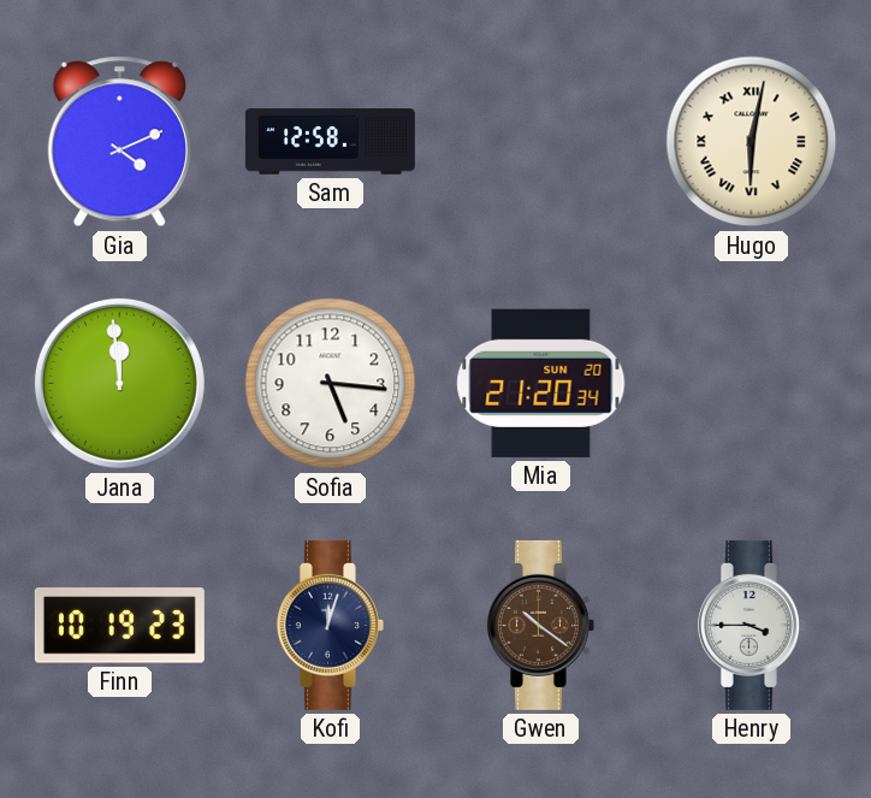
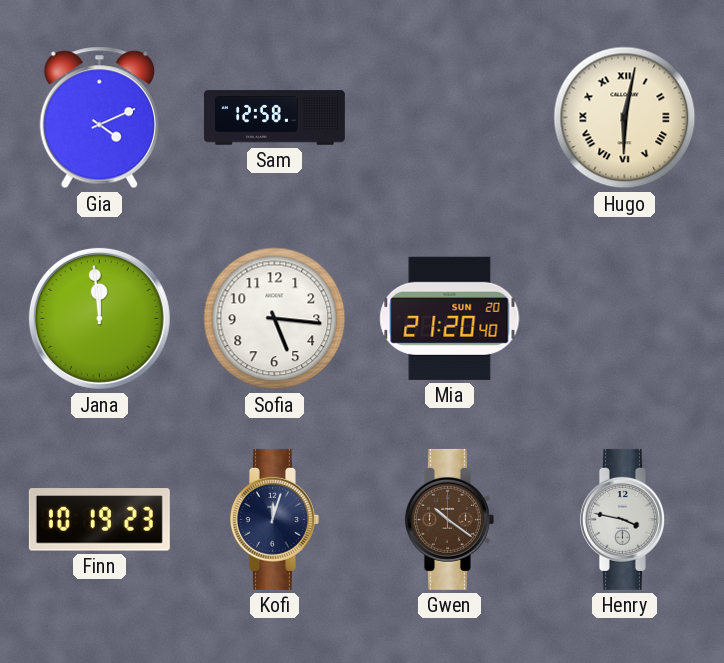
Mia: 21:20:34 -> 21:20:40
Henry: 3:45 -> 3:47
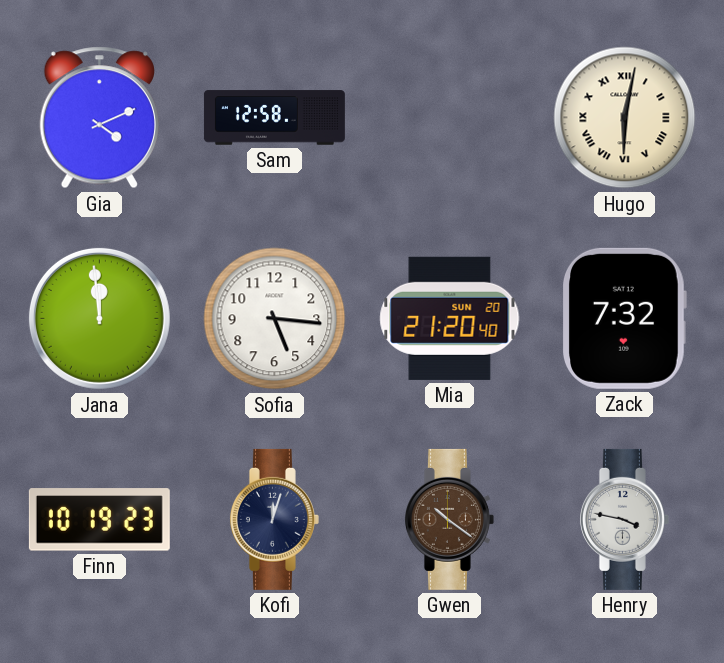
Zack: none -> 7:32
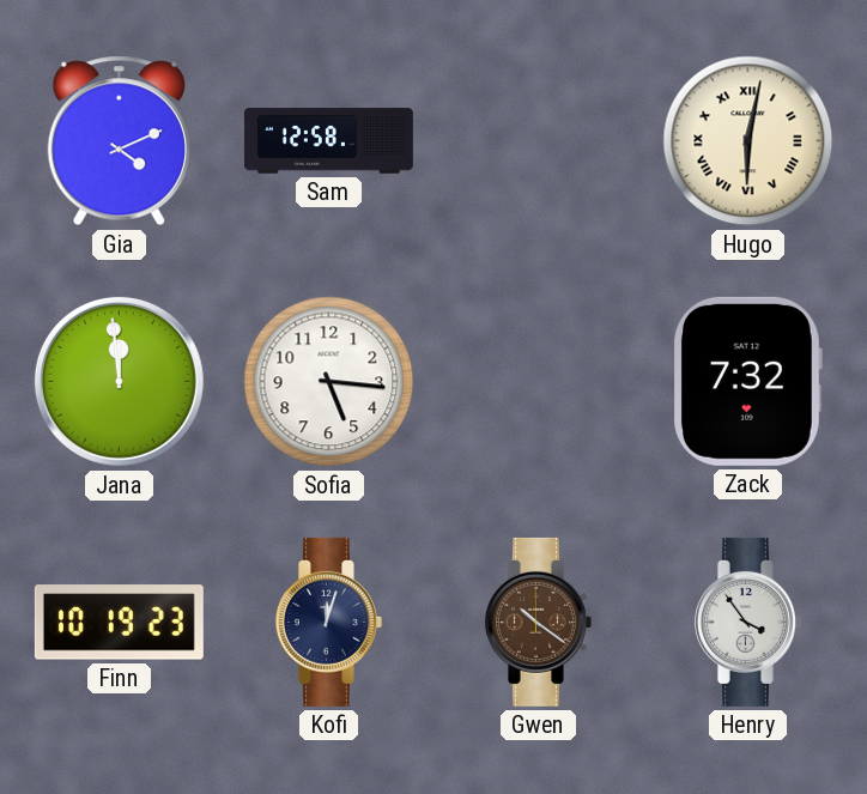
Mia: 21:20 -> none
Henry: 3:47 -> 3:54
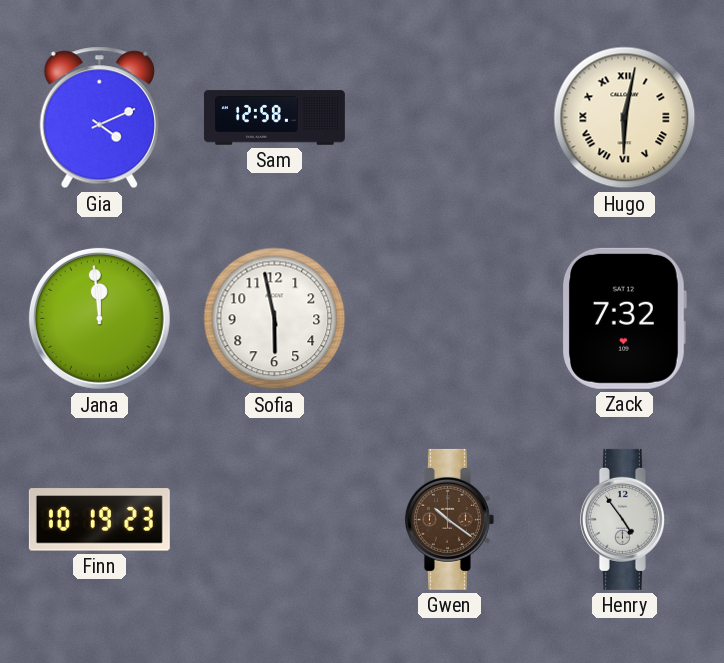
Sofia: 5:16 -> 5:58
Kofi: 12:03 -> none
Henry: 3:54 -> 4:54
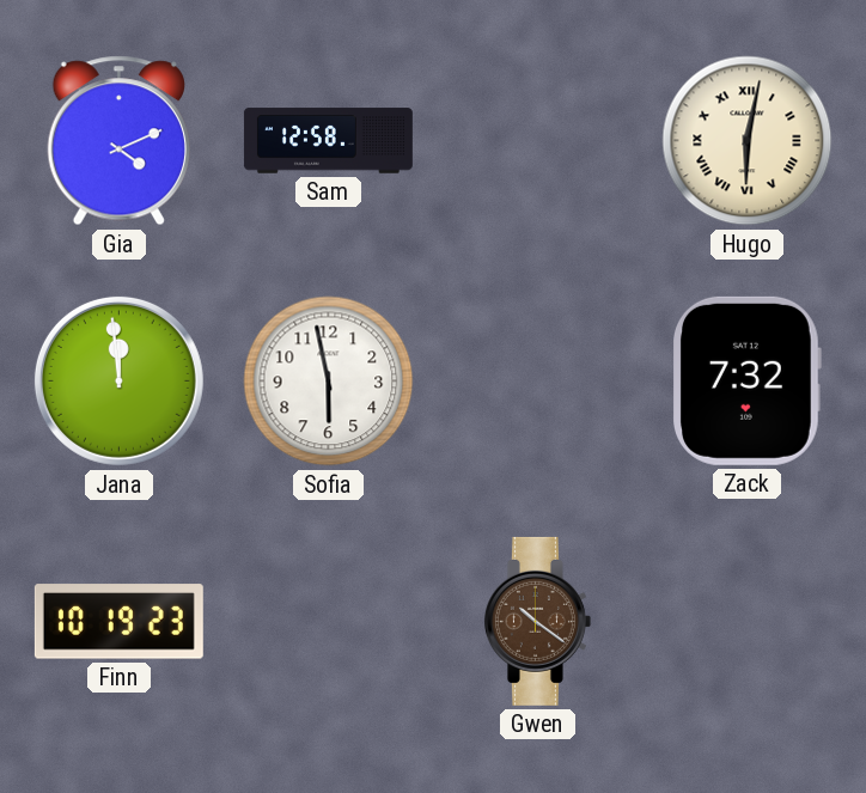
Henry: 4:54 -> none
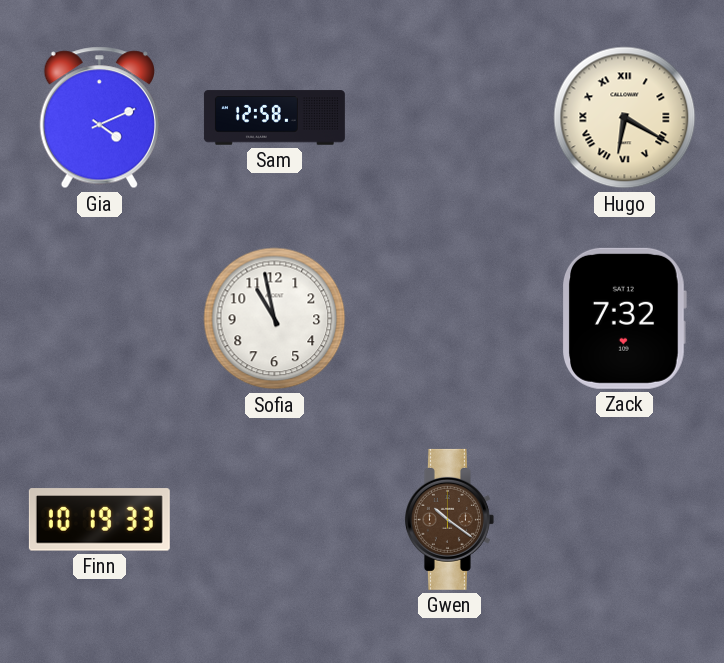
Hugo: 6:02 -> 6:20
Jana: 11:59 -> none
Sofia: 5:58 -> 10:58
Finn: 10:19:23 -> 10:19:33
